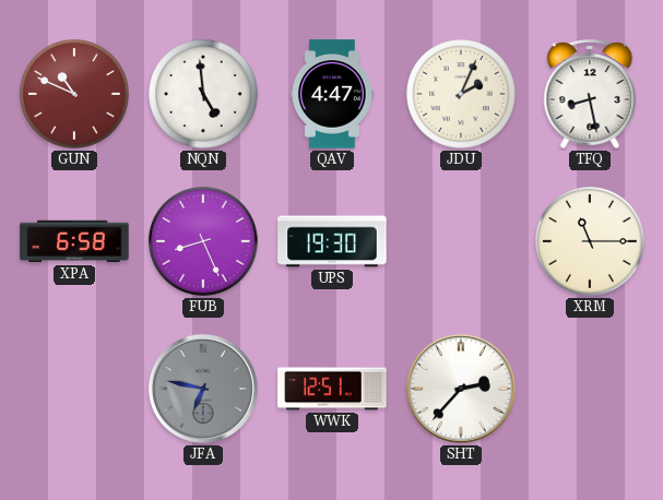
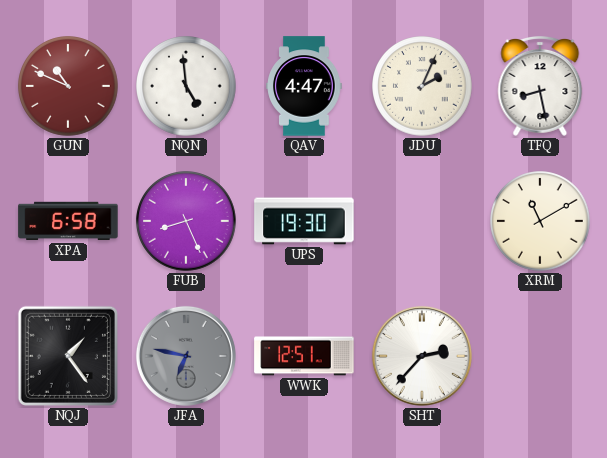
XRM: 11:15 -> 11:10
NQJ: none -> 1:24
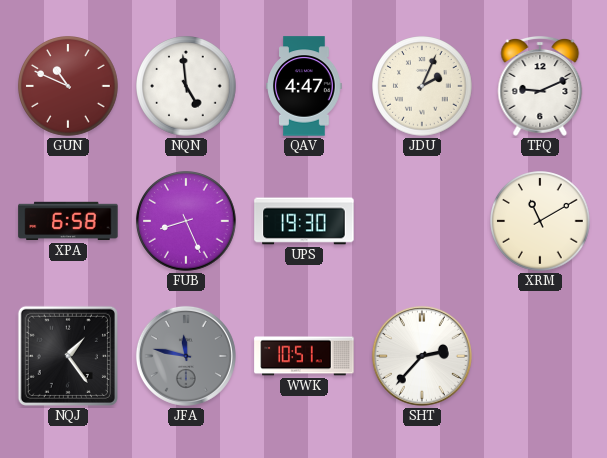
TFQ: 8:28 -> 9:11
JFA: 6:47 -> 11:47
WWK: 12:51 -> 10:51
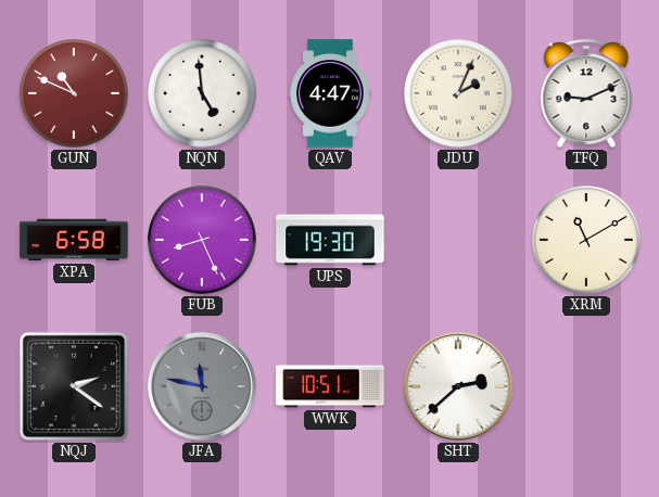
NQJ: 1:24 -> 2:21
SHT: 2:37 -> 2:38
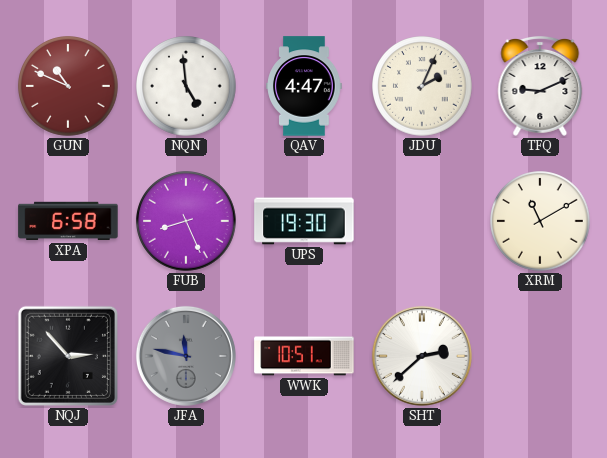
NQJ: 2:21 -> 2:53
